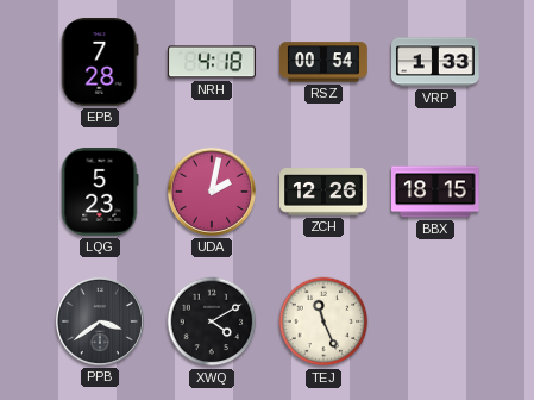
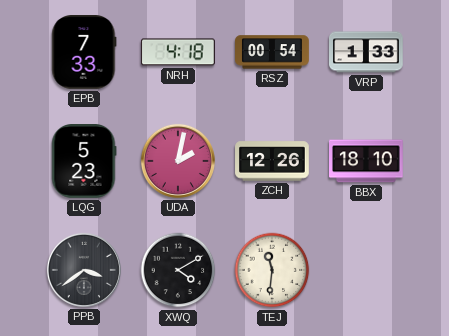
EPB: 7:28 -> 7:33
BBX: 18:15 -> 18:10
TEJ: 11:26 -> 11:31
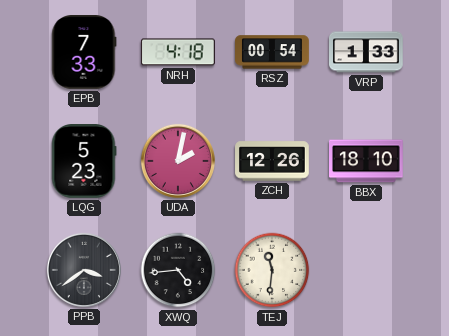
XWQ: 4:10 -> 4:44
